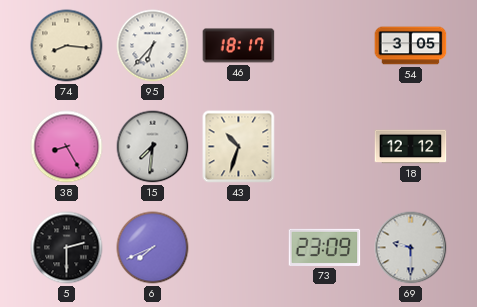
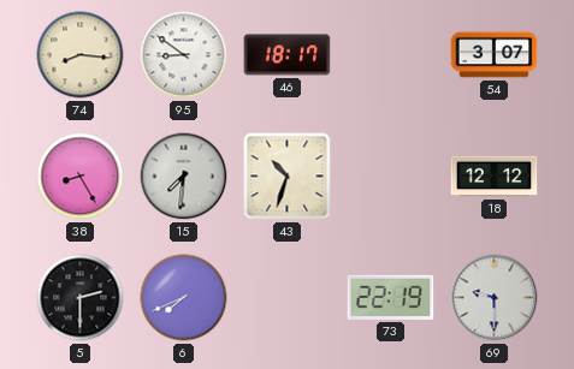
95: 6:37 -> 8:51
54: 3:05 -> 3:07
73: 23:09 -> 22:19
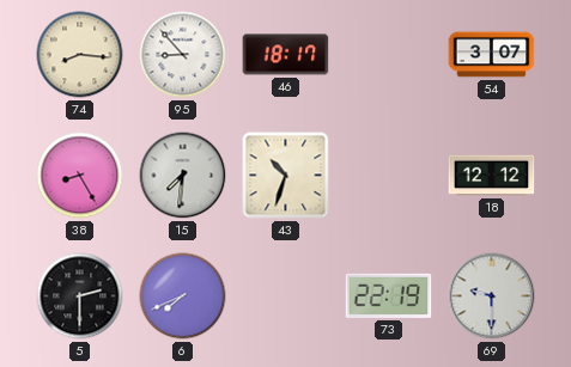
95: 8:51 -> 8:53
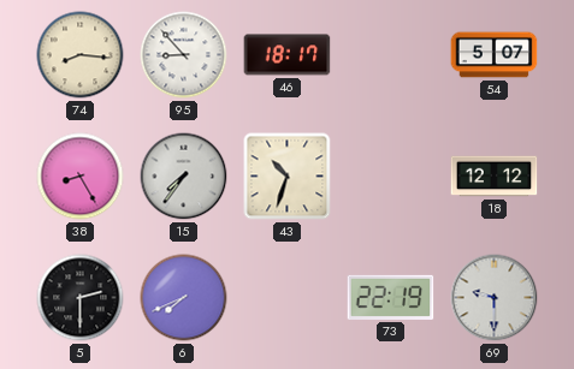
54: 3:07 -> 5:07
15: 7:31 -> 7:36
